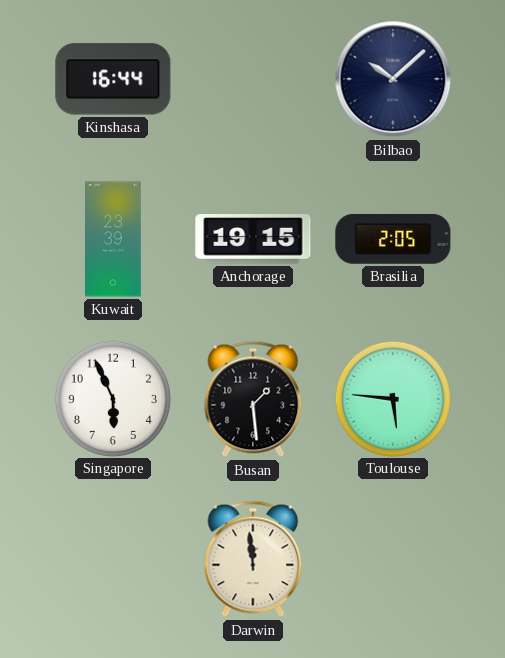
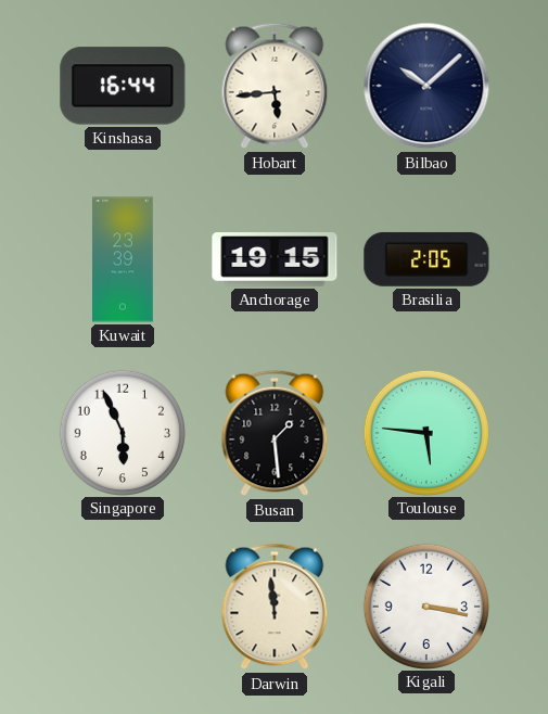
Hobart: none -> 5:44
Kigali: none -> 3:17
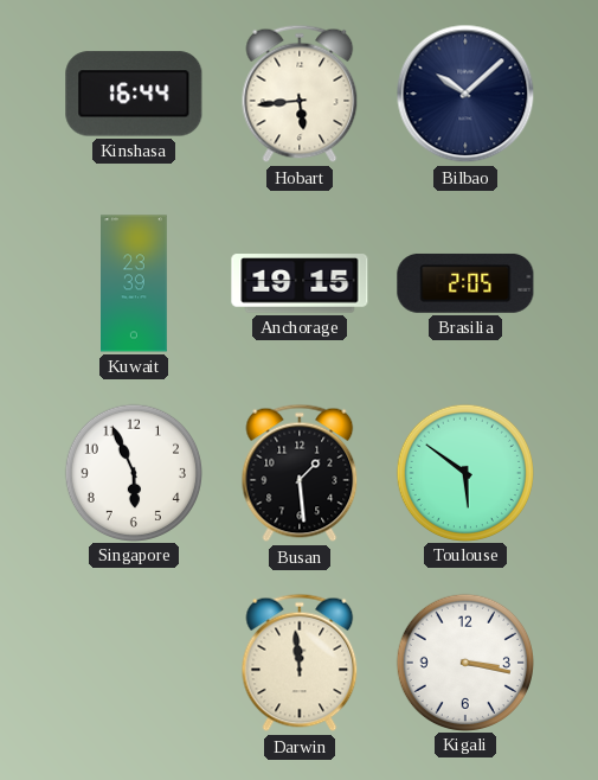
Toulouse: 5:46 -> 5:51
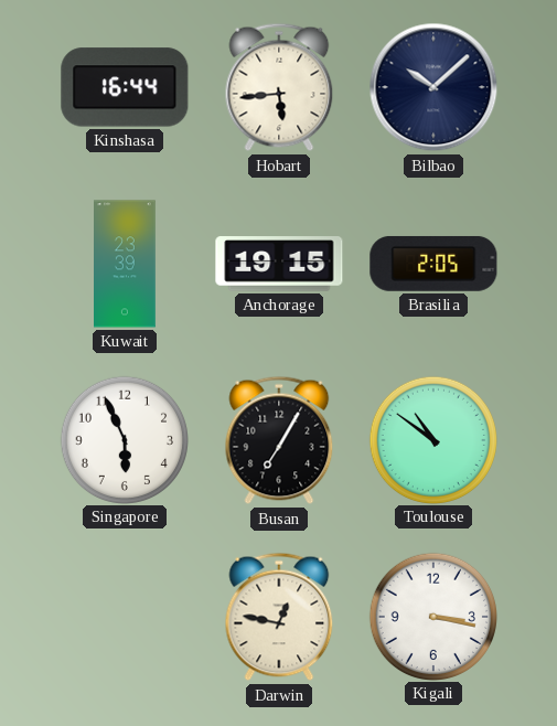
Busan: 1:29 -> 7:05
Toulouse: 5:51 -> 10:51
Darwin: 11:59 -> 12:47
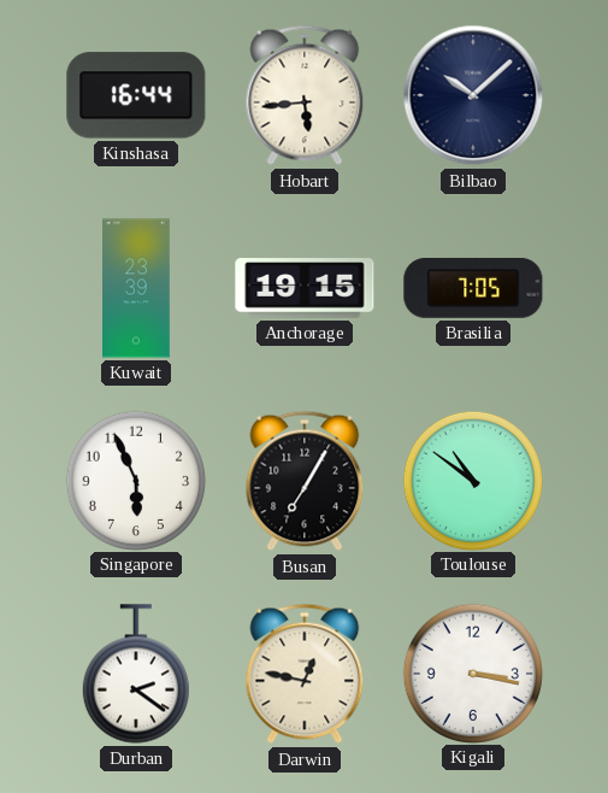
Brasilia: 2:05 -> 7:05
Durban: none -> 2:21
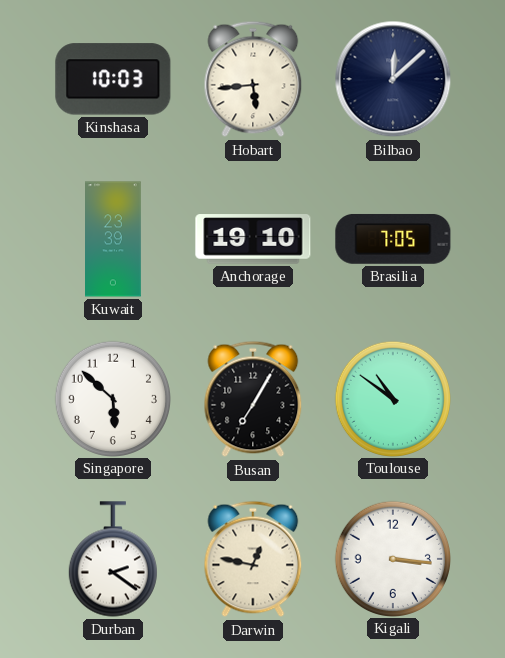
Kinshasa: 16:44 -> 10:03
Bilbao: 10:08 -> 12:08
Anchorage: 19:15 -> 19:10
Singapore: 5:56 -> 5:52
Kigali: 3:17 -> 3:16
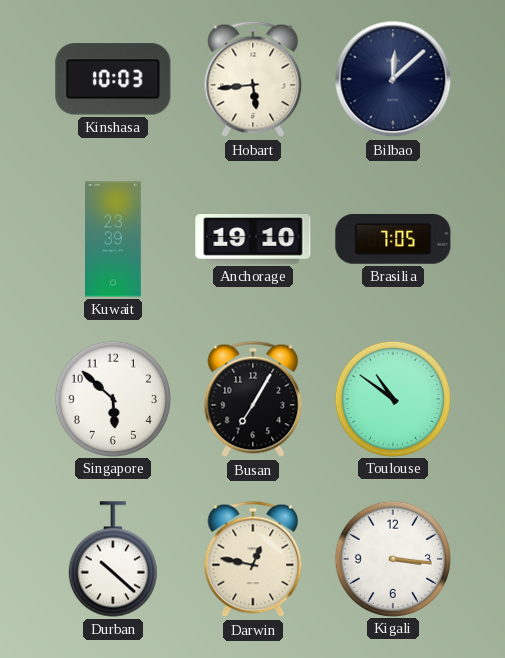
Durban: 2:21 -> 10:22
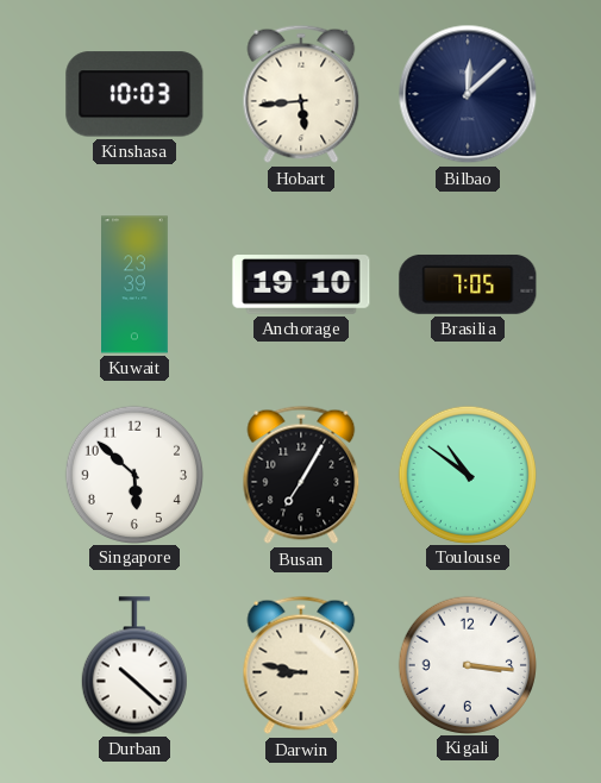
Darwin: 12:47 -> 8:47
